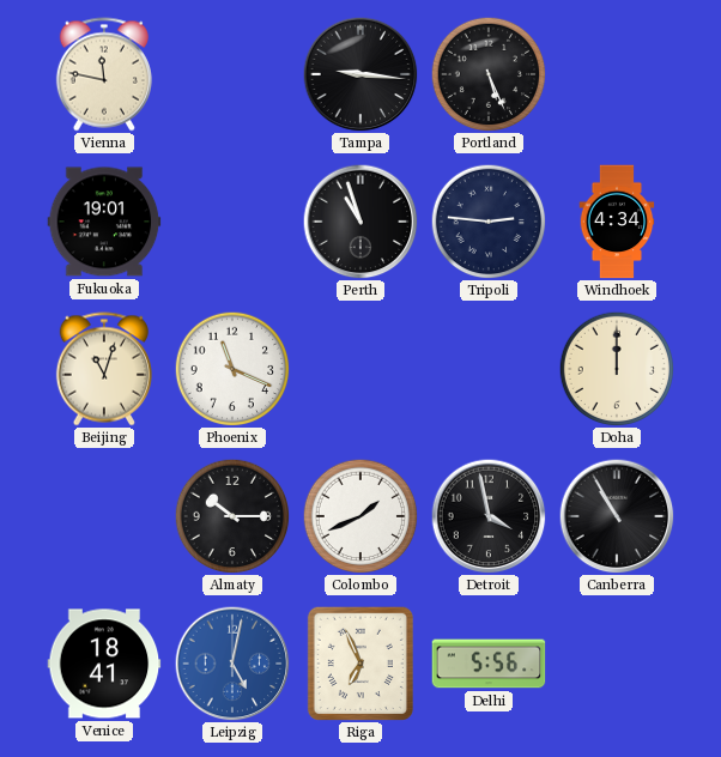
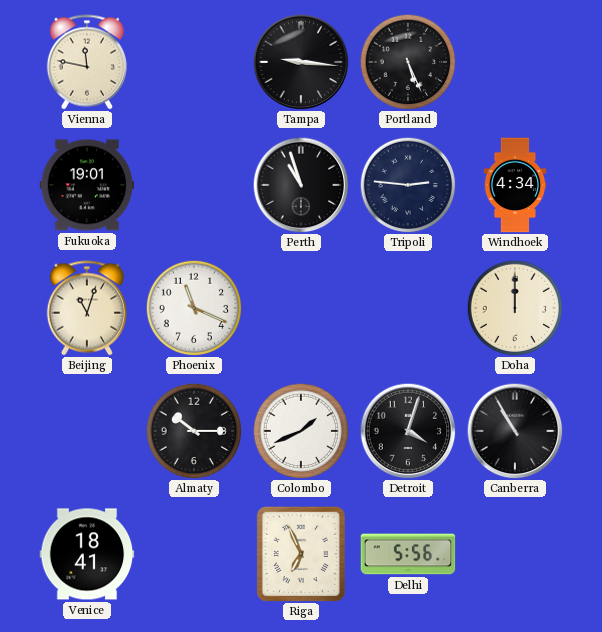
Detroit: 3:58 -> 4:03
Leipzig: 5:02 -> none
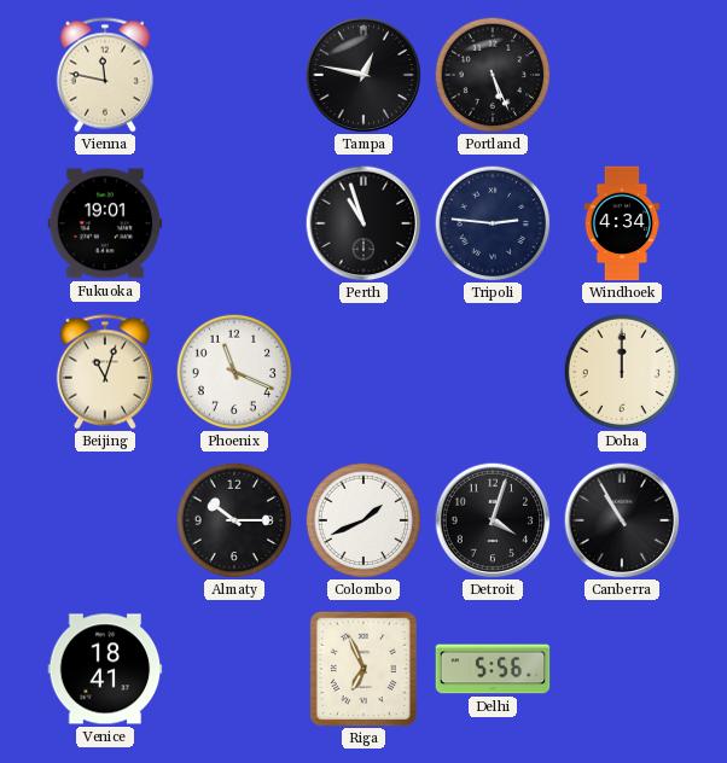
Tampa: 9:16 -> 12:47
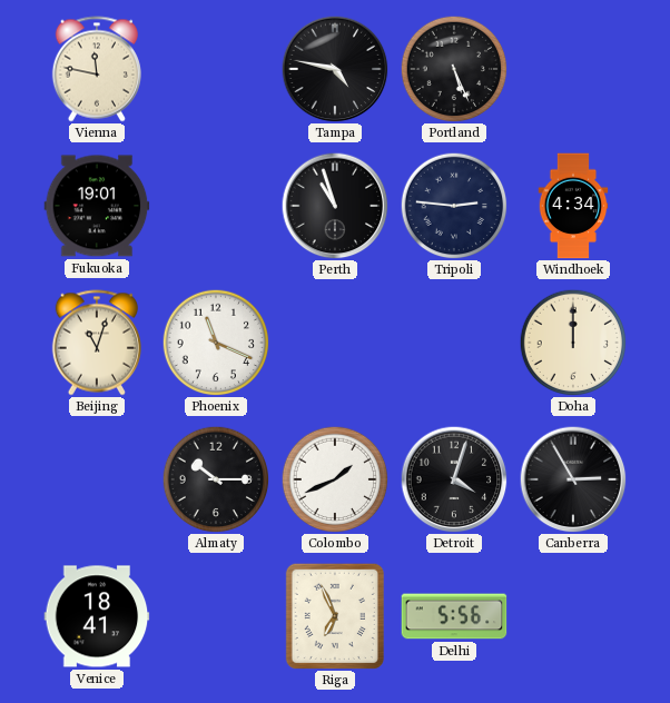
Tampa: 12:47 -> 4:47
Canberra: 10:55 -> 2:55
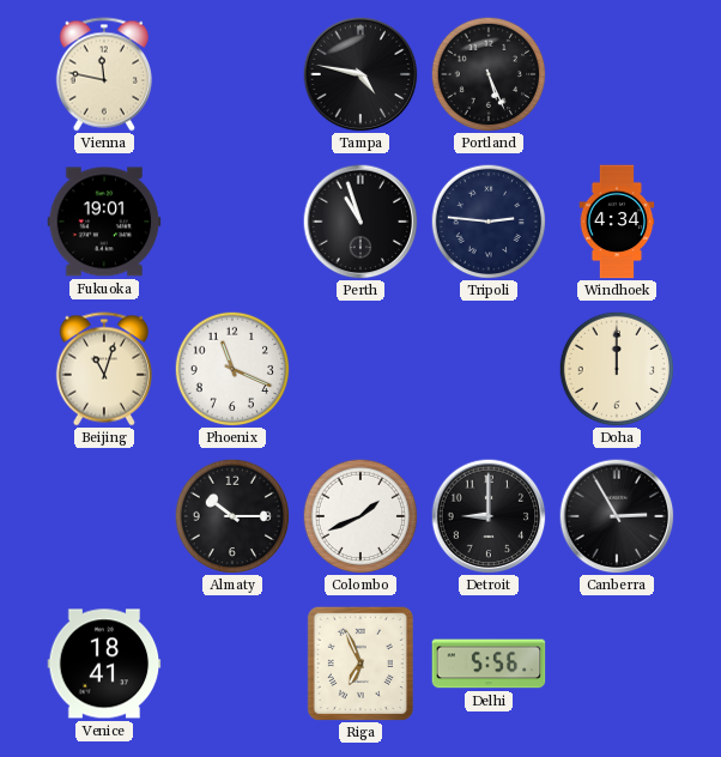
Detroit: 4:03 -> 9:00
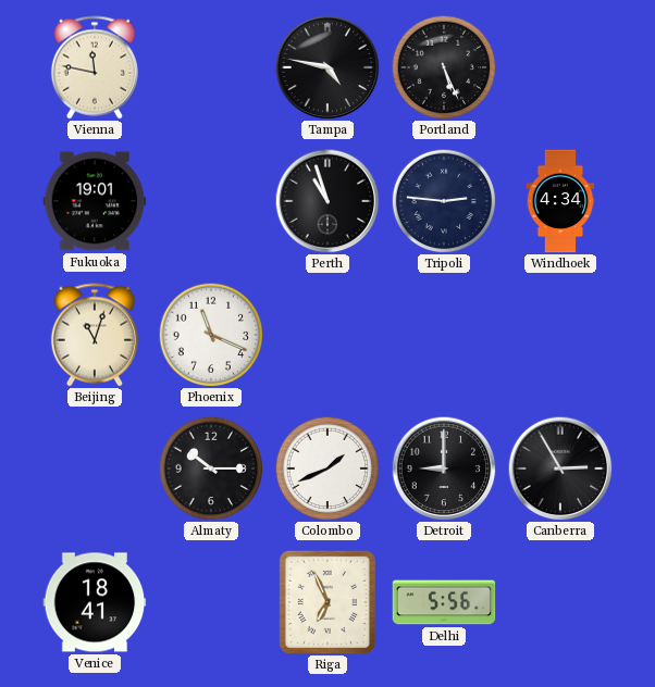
Doha: 12:00 -> none
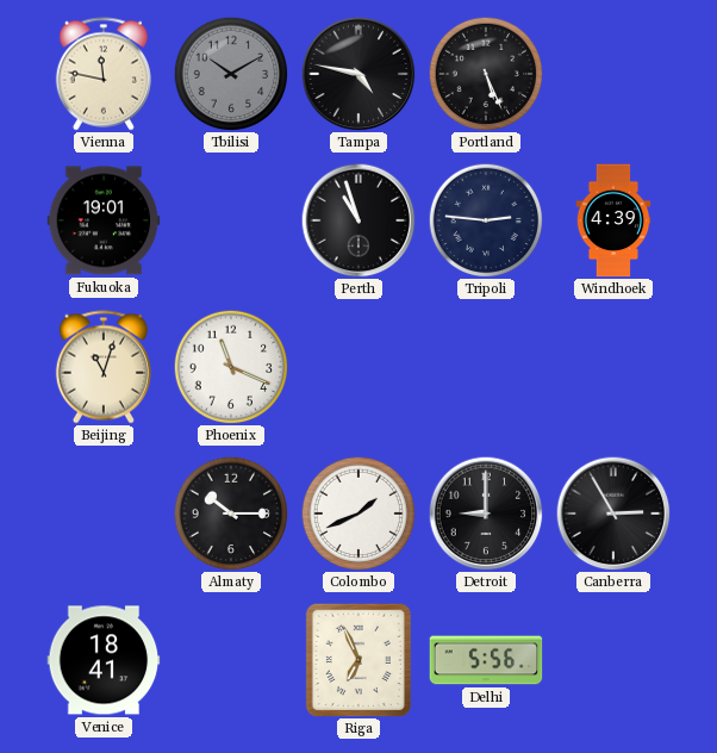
Tbilisi: none -> 10:10
Windhoek: 4:34 -> 4:39
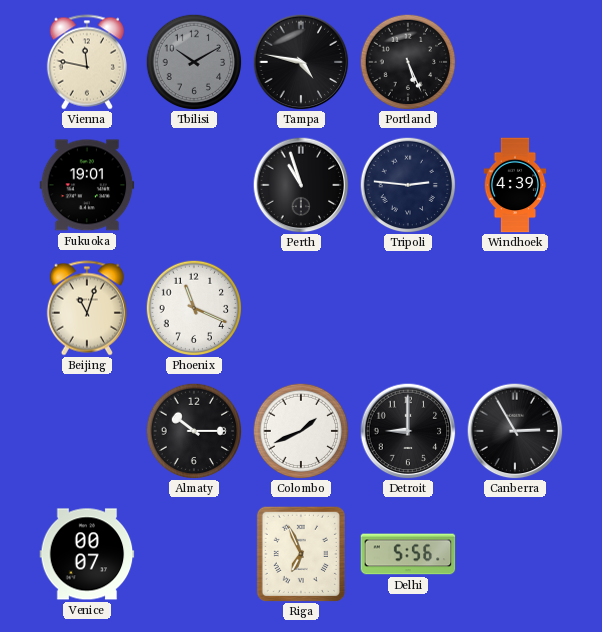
Venice: 18:41 -> 00:07
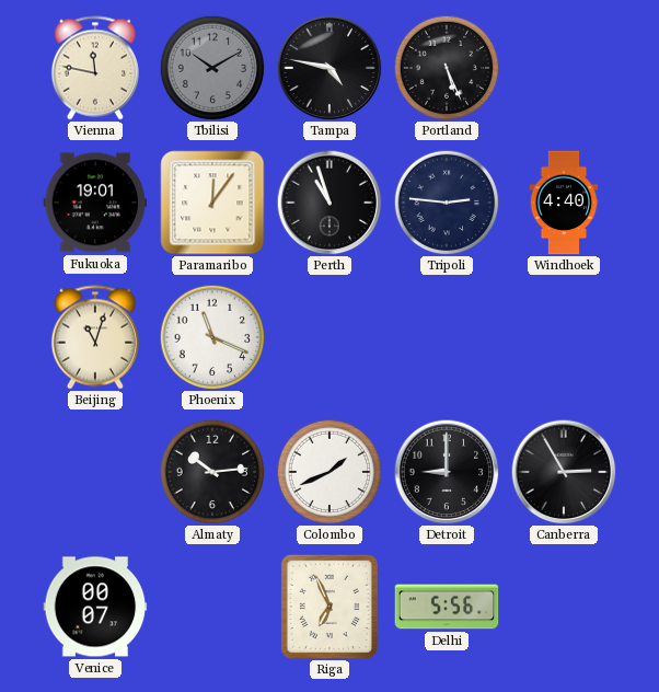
Paramaribo: none -> 12:06
Windhoek: 4:39 -> 4:40
Almaty: 10:15 -> 10:14
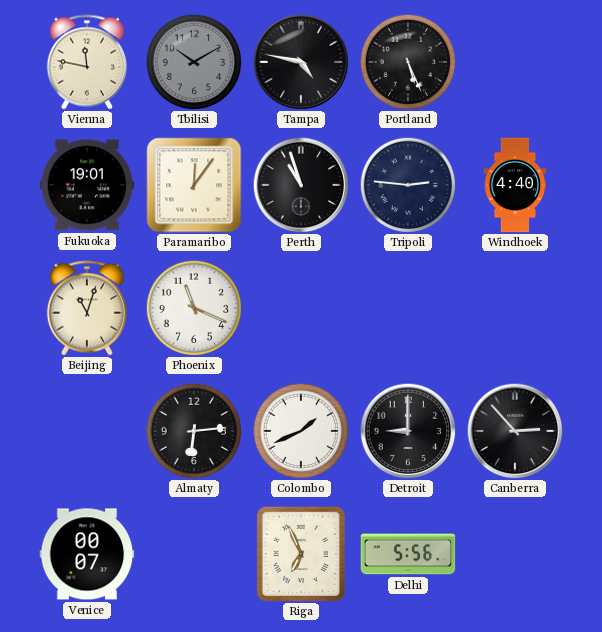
Almaty: 10:14 -> 6:14
Canberra: 2:55 -> 2:53
